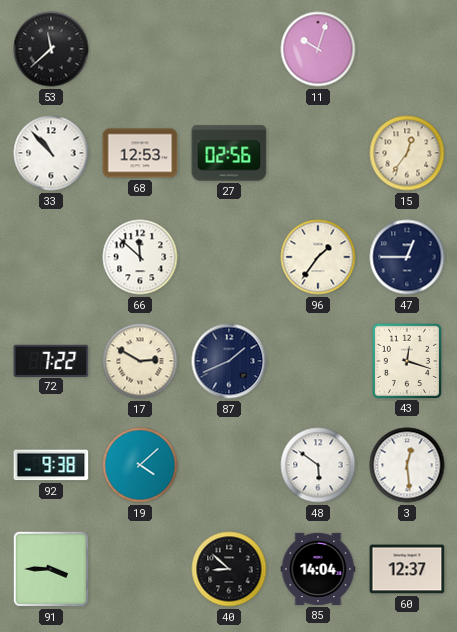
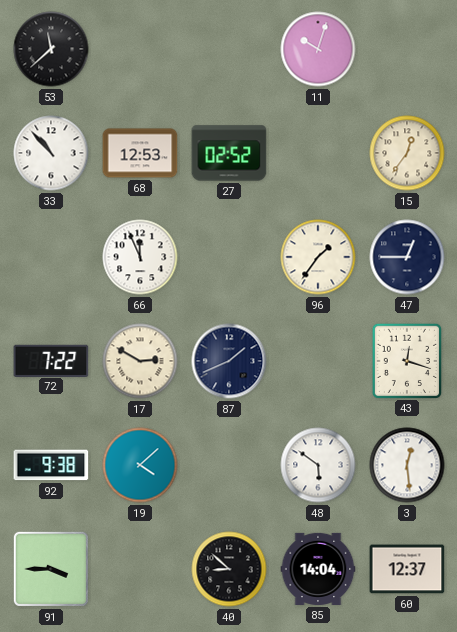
27: 02:56 -> 02:52
66: 11:52 -> 11:56
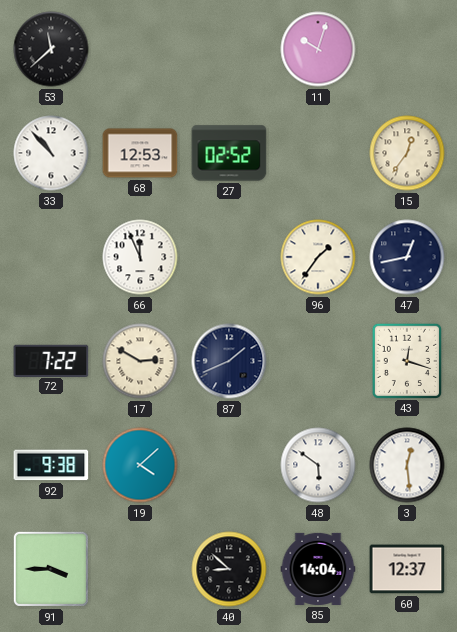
47: 12:45 -> 12:43
